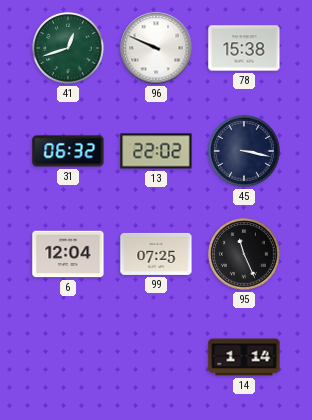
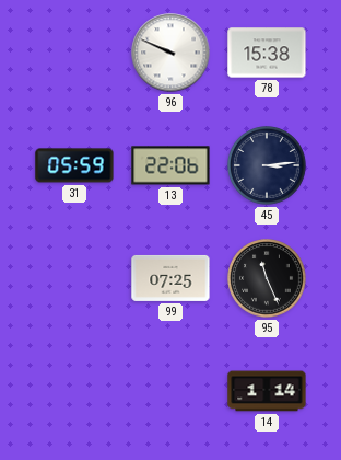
41: 12:42 -> none
31: 06:32 -> 05:59
13: 22:02 -> 22:06
45: 3:17 -> 3:14
6: 12:04 -> none
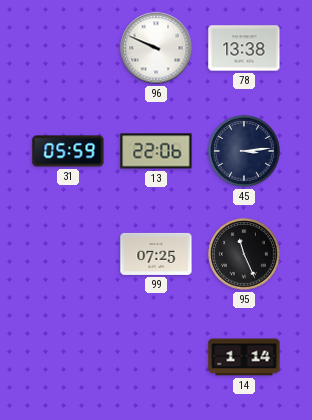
78: 15:38 -> 13:38
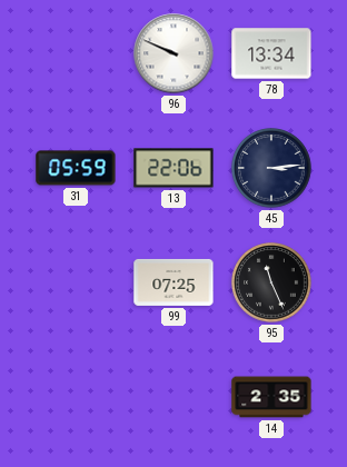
78: 13:38 -> 13:34
14: 1:14 -> 2:35
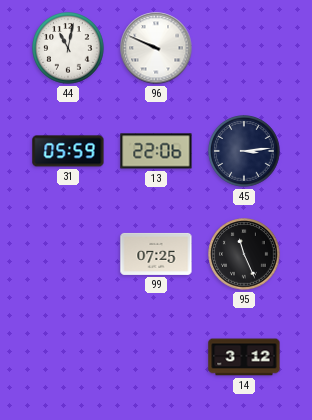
44: none -> 11:02
78: 13:34 -> none
14: 2:35 -> 3:12
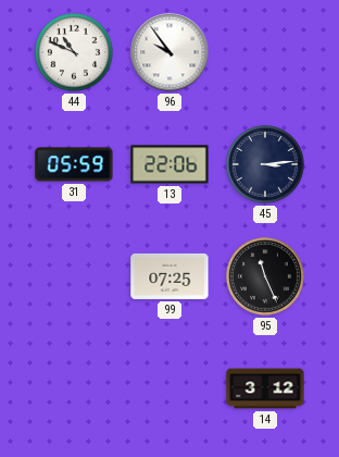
44: 11:02 -> 10:49
96: 9:49 -> 9:54
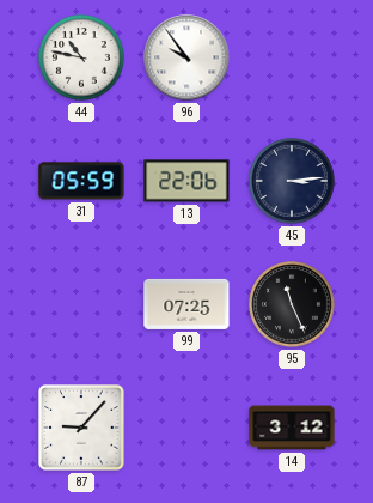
44: 10:49 -> 10:47
87: none -> 9:07
